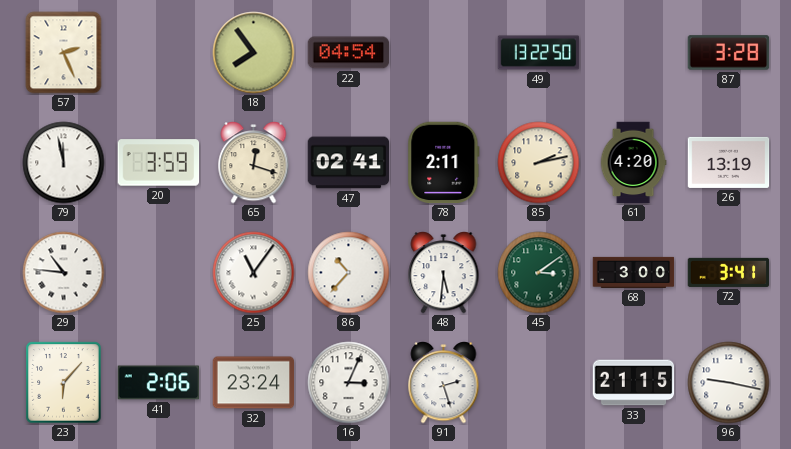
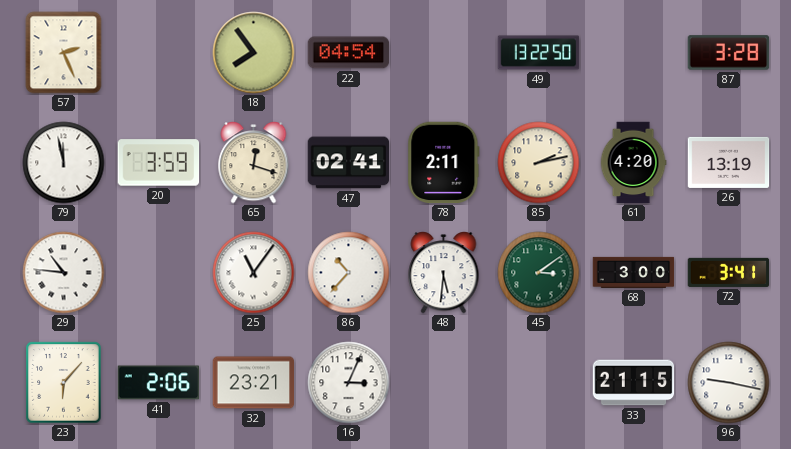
32: 23:24 -> 23:21
91: 2:27 -> none
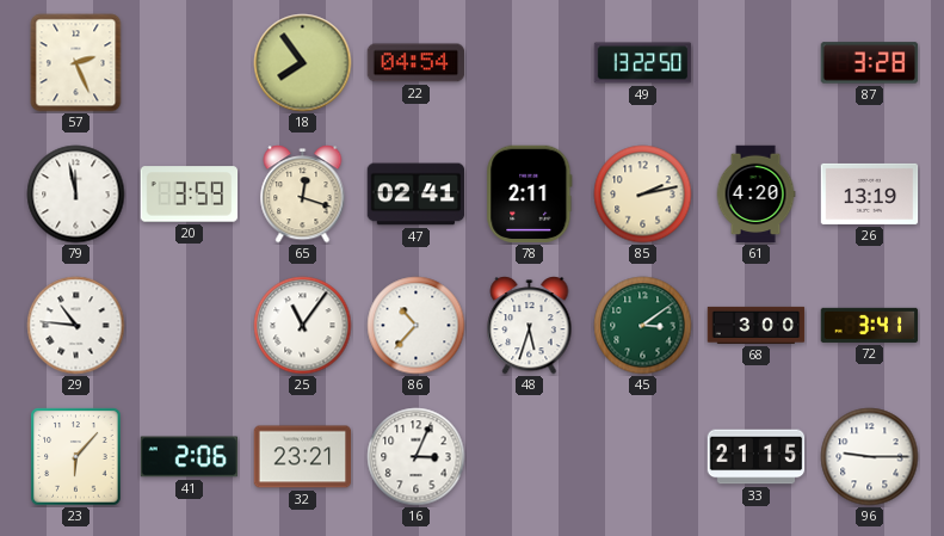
48: 5:31 -> 5:33
96: 9:17 -> 9:15
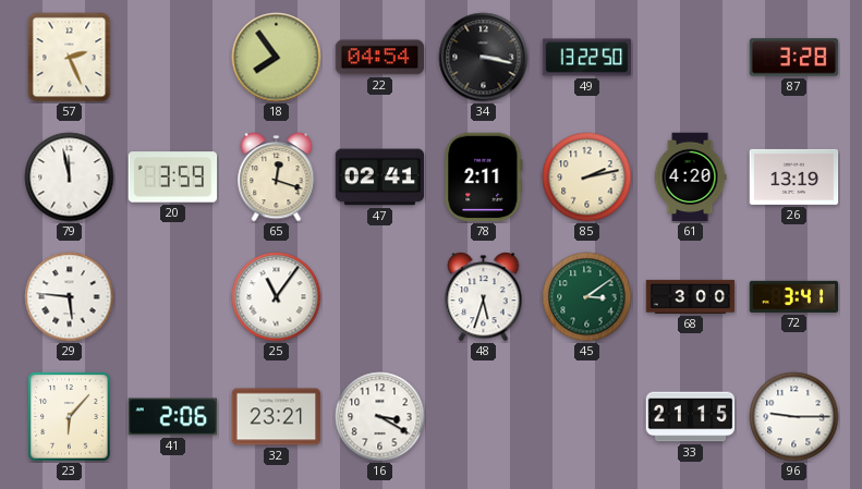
34: none -> 3:17
29: 10:46 -> 5:46
86: 10:37 -> none
16: 3:04 -> 3:20
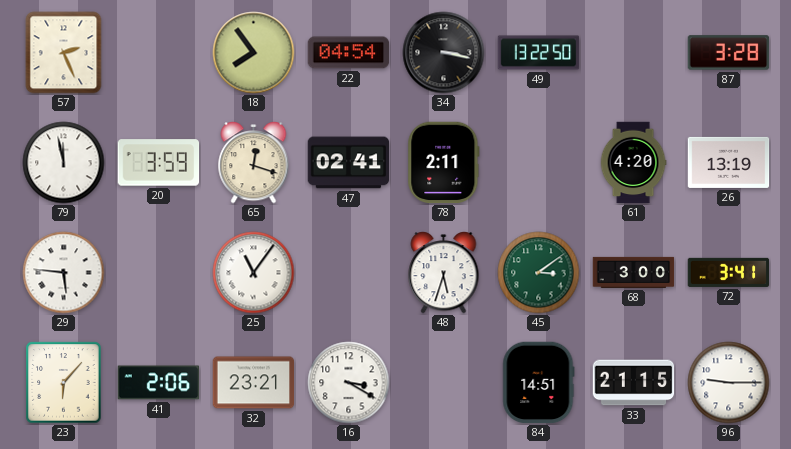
85: 2:13 -> none
84: none -> 14:51
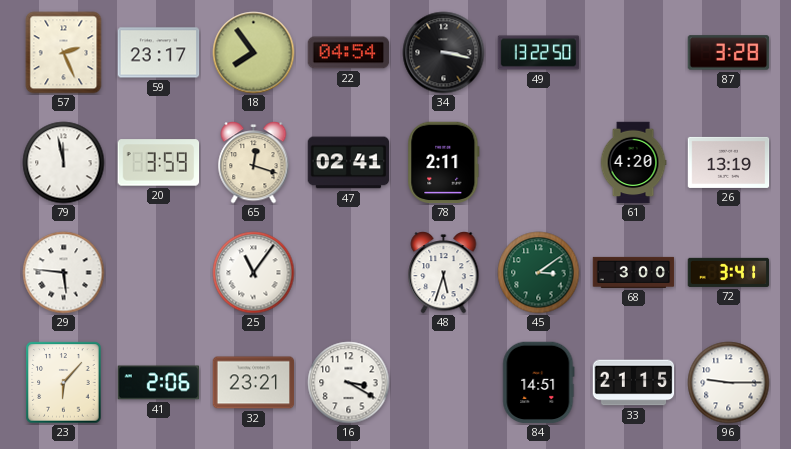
59: none -> 23:17
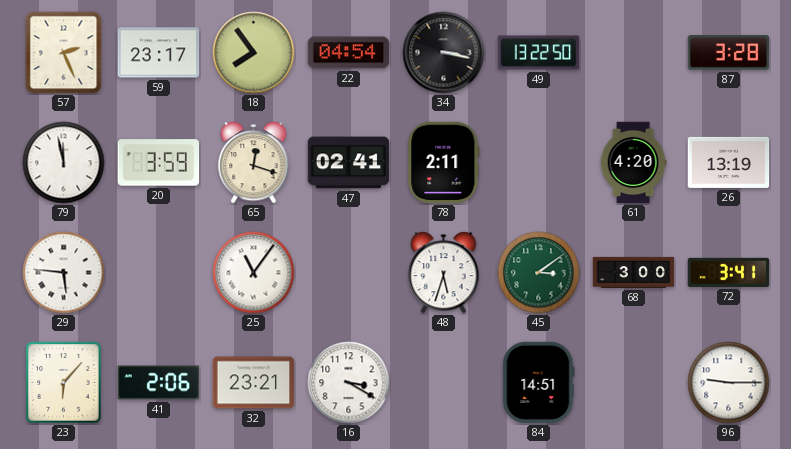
33: 21:15 -> none
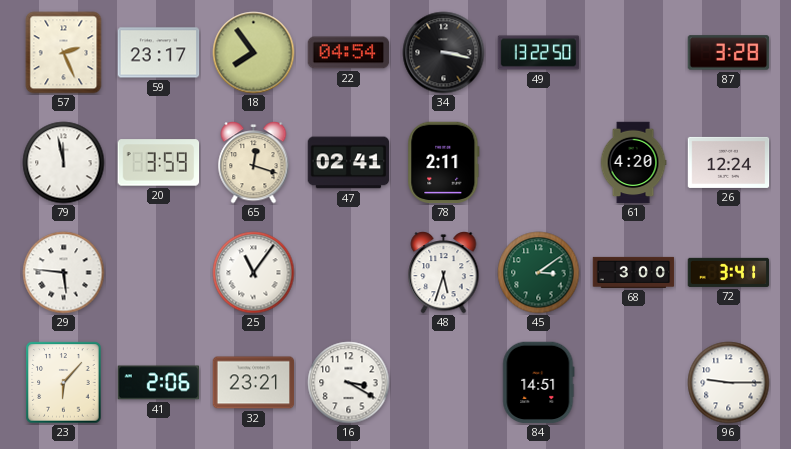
26: 13:19 -> 12:24
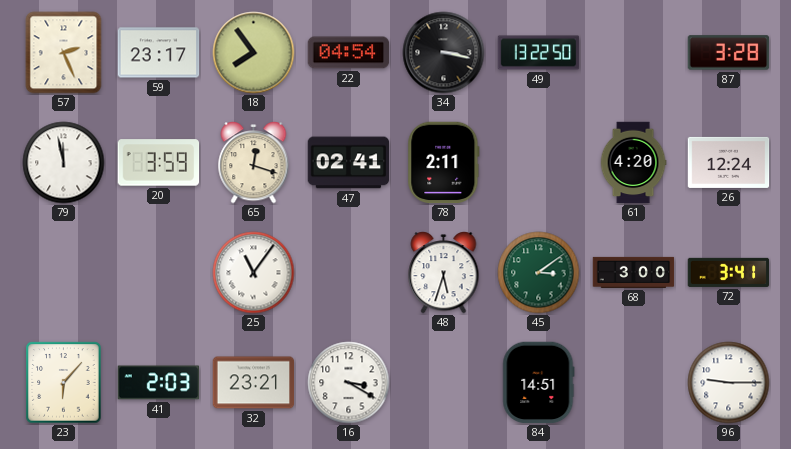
29: 5:46 -> none
41: 2:06 -> 2:03
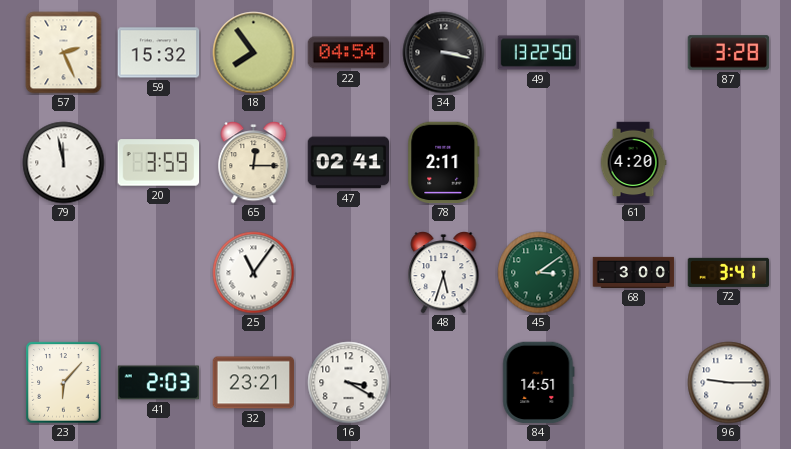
59: 23:17 -> 15:32
65: 12:18 -> 12:15
26: 12:24 -> none
